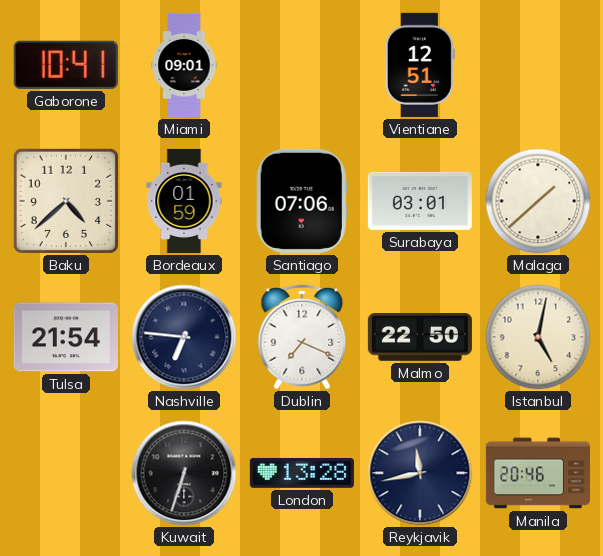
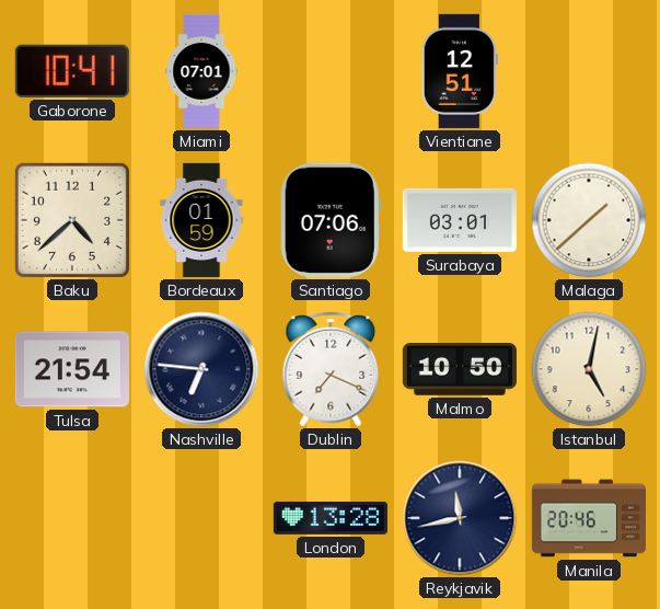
Miami: 09:01 -> 07:01
Malmo: 22:50 -> 10:50
Kuwait: 6:33 -> none
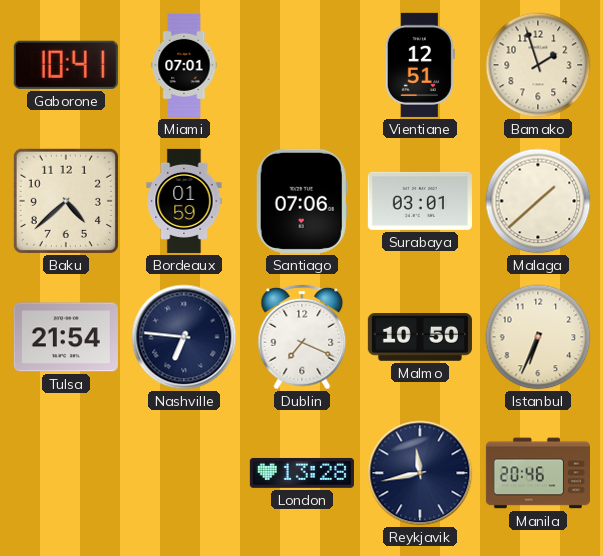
Bamako: none -> 1:57
Istanbul: 5:02 -> 6:34
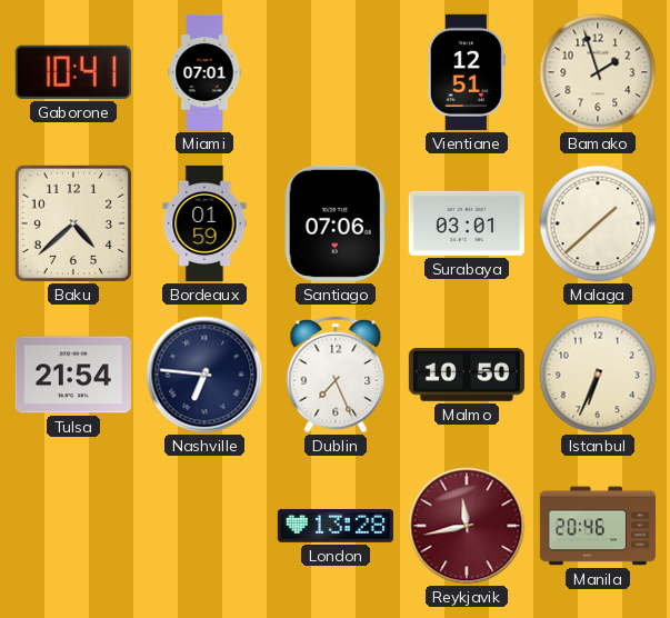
Dublin: 7:19 -> 7:26
Reykjavik dial: navy -> burgundy
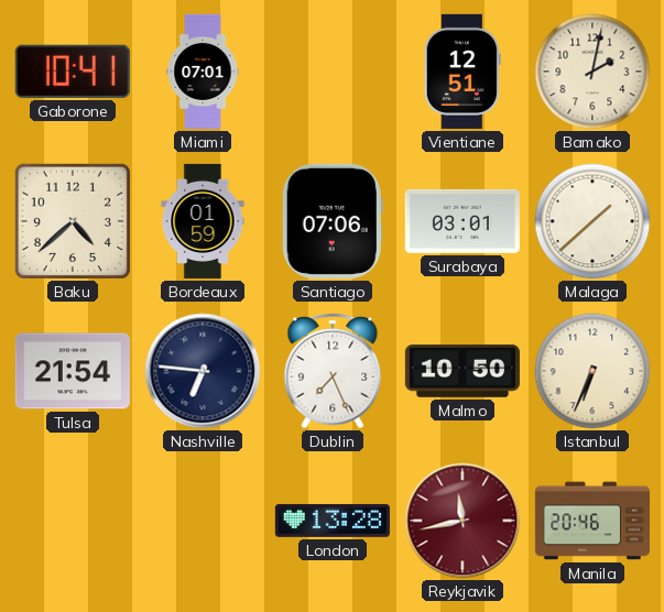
Bamako: 1:57 -> 2:02
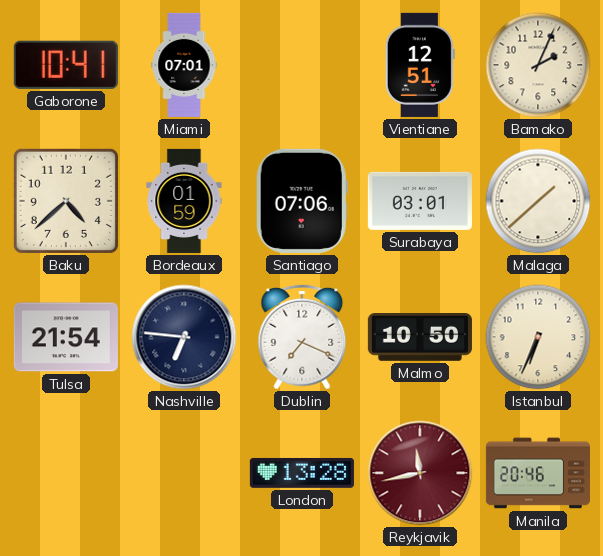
Bamako: 2:02 -> 2:04
Dublin: 7:26 -> 7:19
